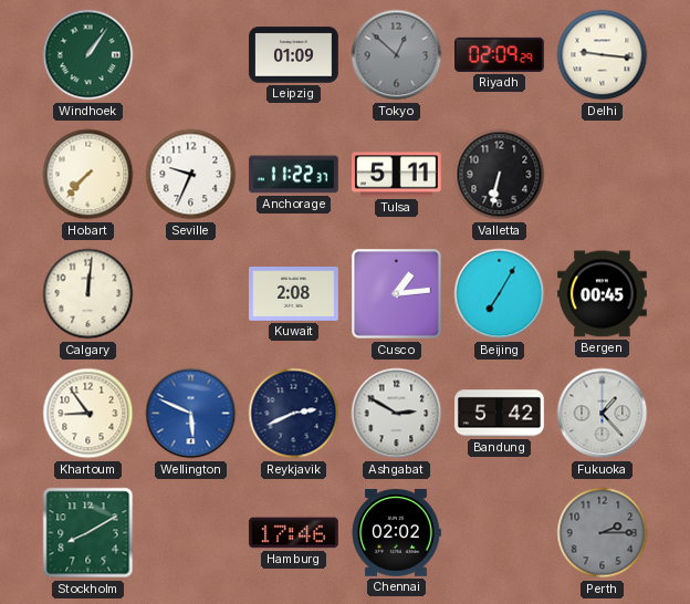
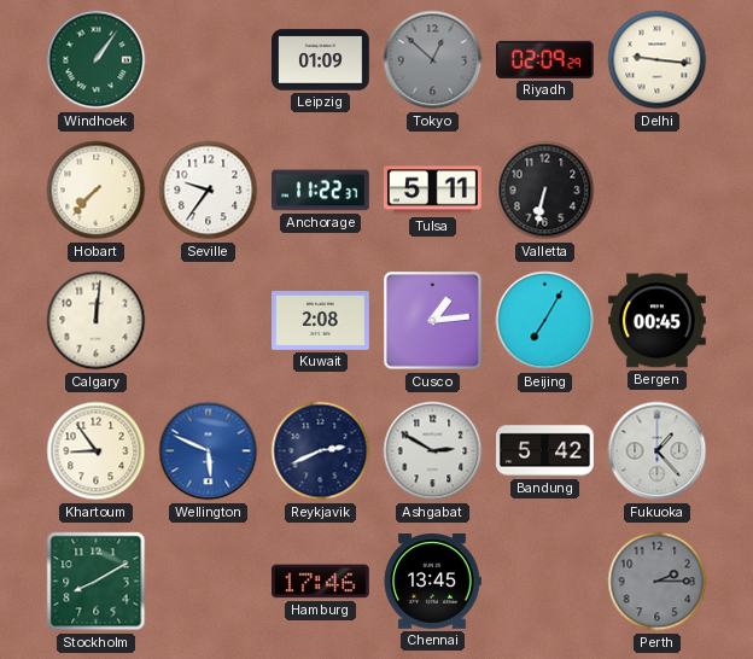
Seville: 9:34 -> 9:36
Chennai: 02:02 -> 13:45
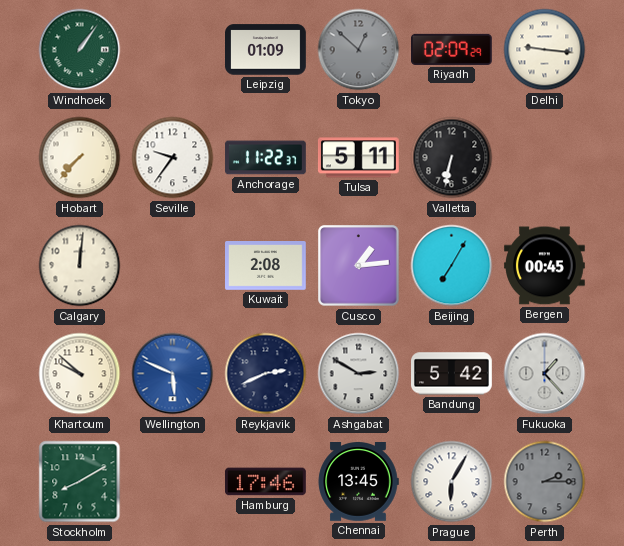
Khartoum: 8:54 -> 9:52
Prague: none -> 6:05
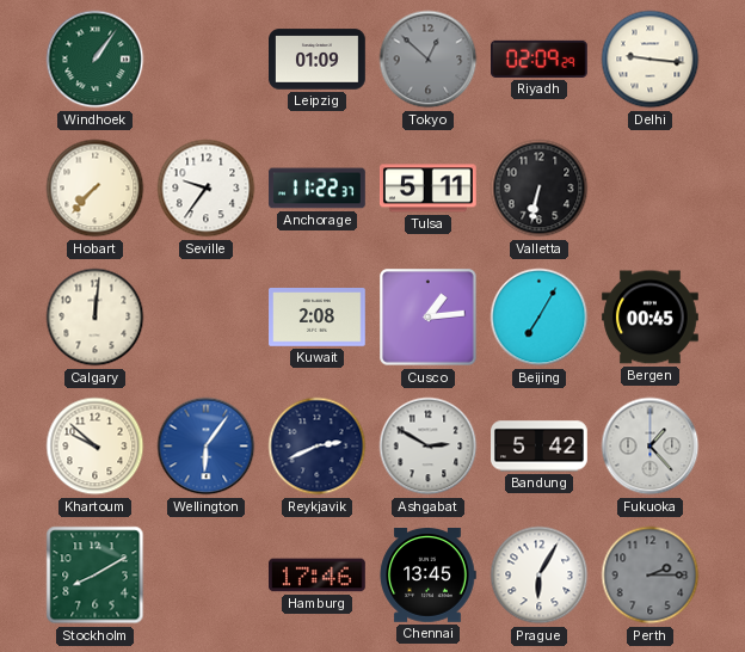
Wellington: 5:49 -> 6:06
